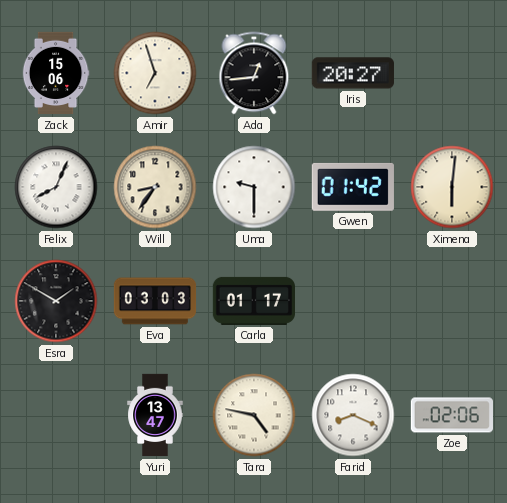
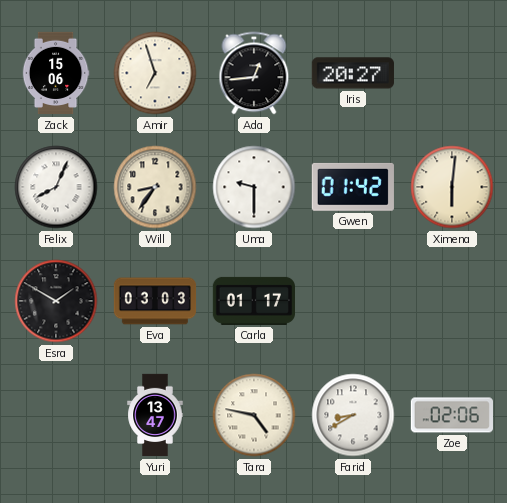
Farid: 8:19 -> 8:40
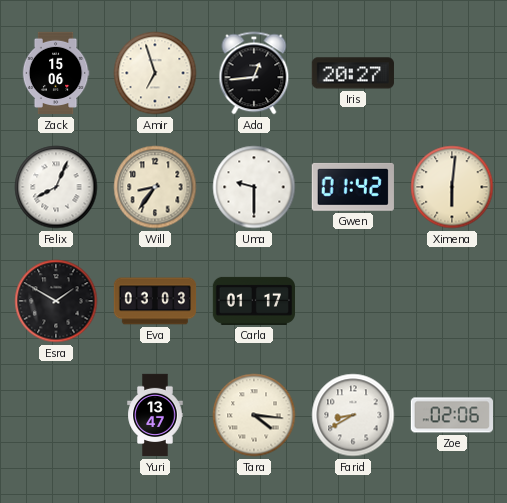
Tara: 4:47 -> 4:16
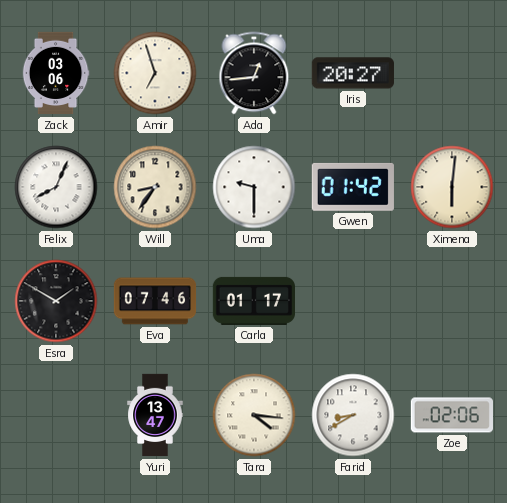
Zack: 15:06 -> 03:06
Eva: 03:03 -> 07:46
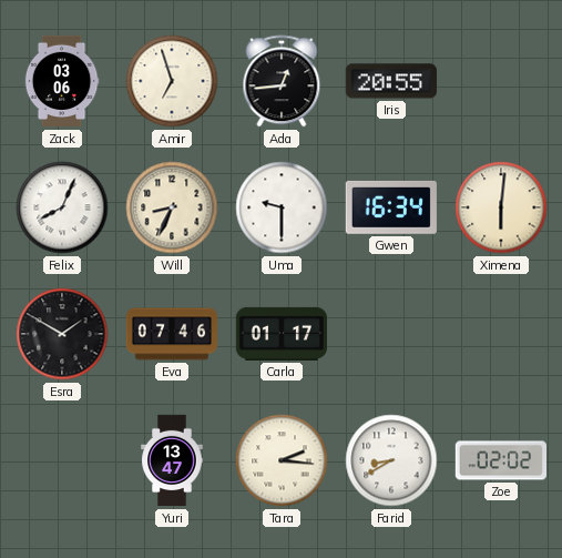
Iris: 20:27 -> 20:55
Will: 8:36 -> 8:34
Gwen: 01:42 -> 16:34
Tara: 4:16 -> 2:16
Zoe: 02:06 -> 02:02
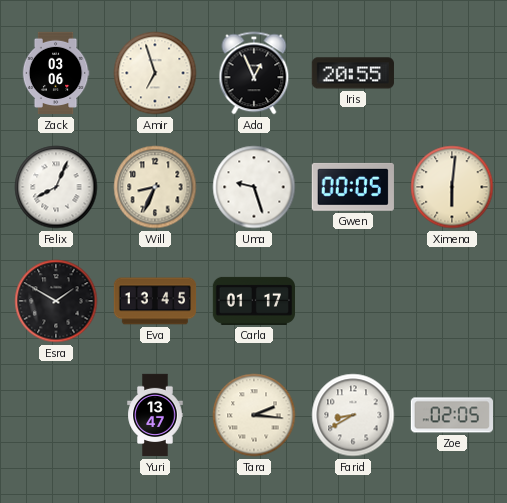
Ada: 12:44 -> 12:56
Uma: 9:30 -> 9:27
Gwen: 16:34 -> 00:05
Eva: 07:46 -> 13:45
Zoe: 02:02 -> 02:05
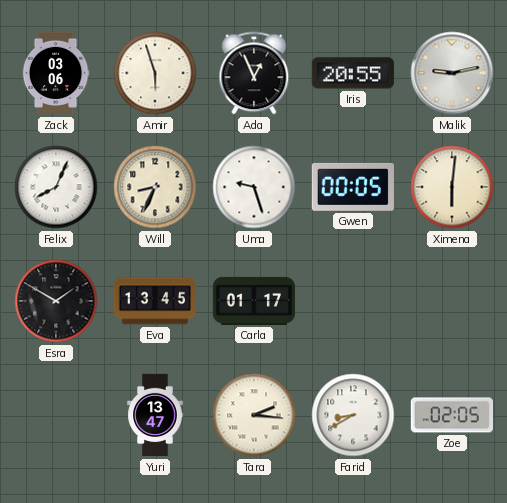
Amir: 6:57 -> 5:57
Malik: none -> 9:13
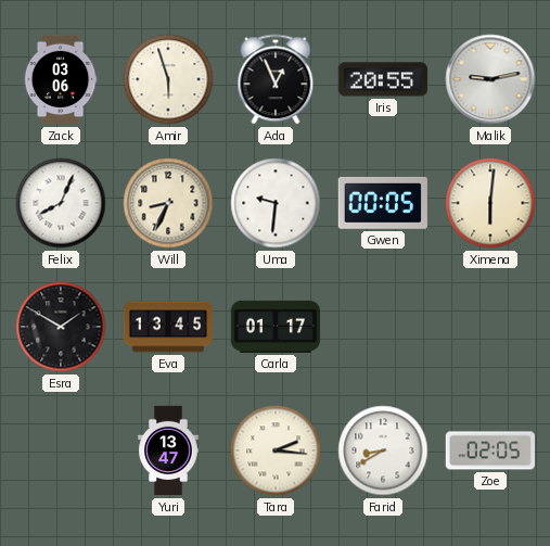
Uma: 9:27 -> 9:31
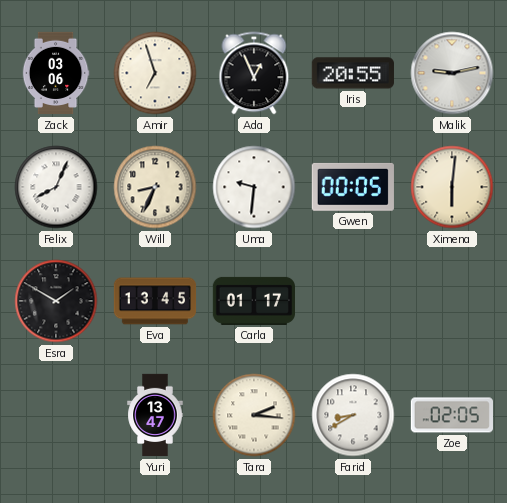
Amir: 5:57 -> 6:57
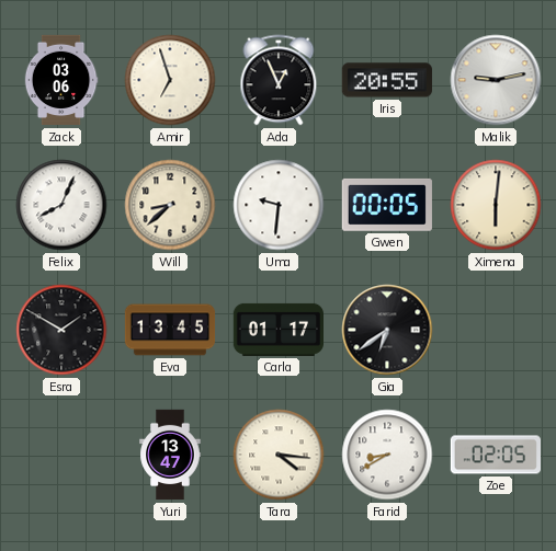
Will: 8:34 -> 8:38
Gia: none -> 6:39
Tara: 2:16 -> 4:16
